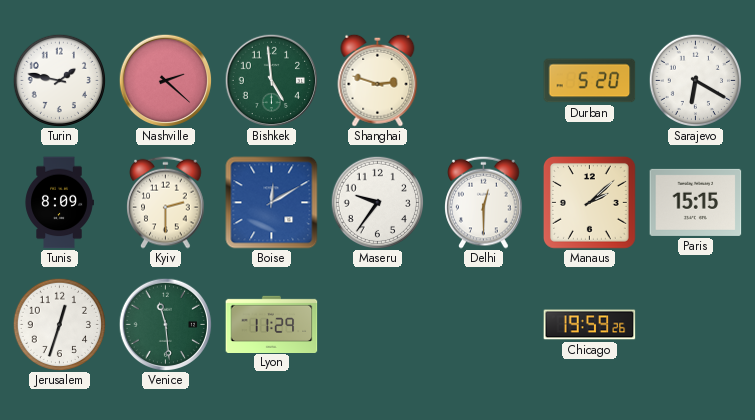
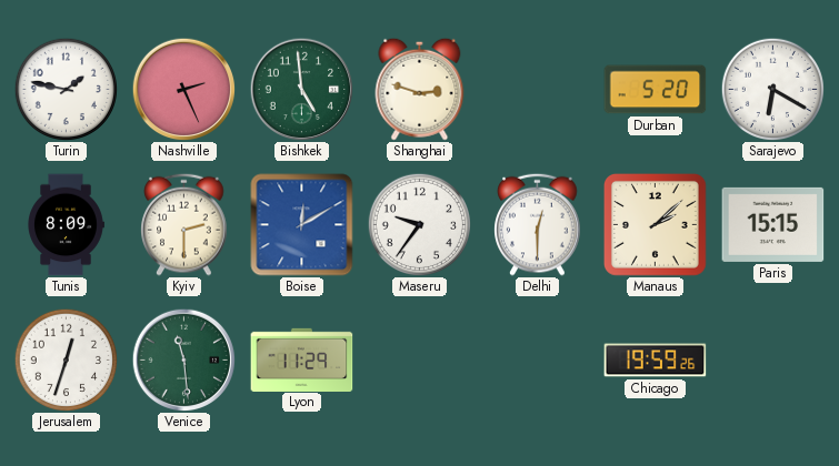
Nashville: 2:22 -> 2:26
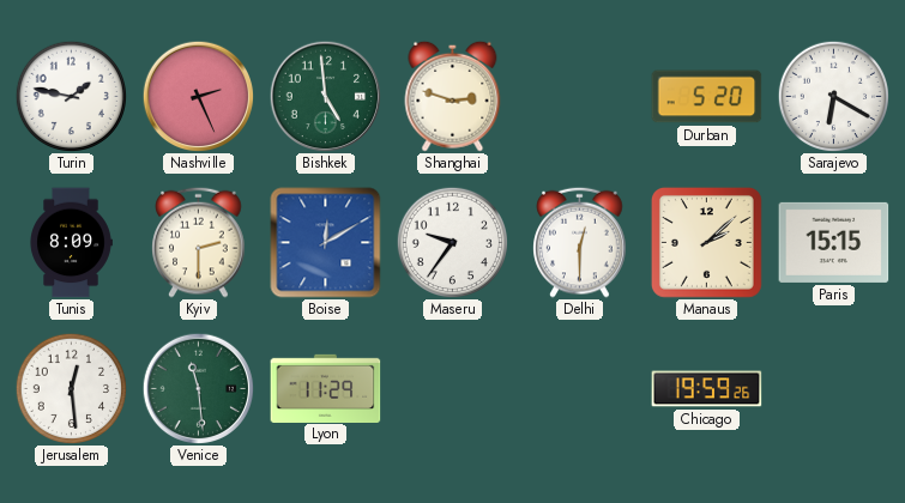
Jerusalem: 12:33 -> 12:29
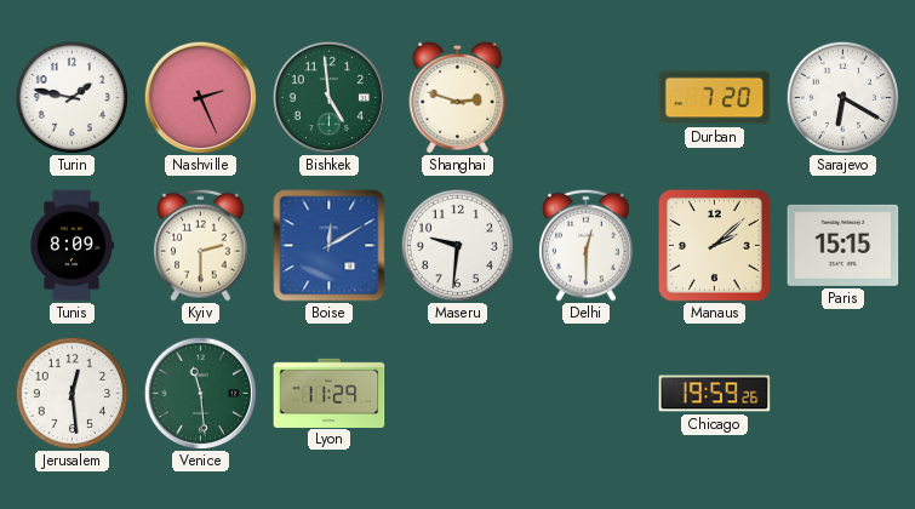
Durban: 5:20 -> 7:20
Maseru: 9:36 -> 9:31
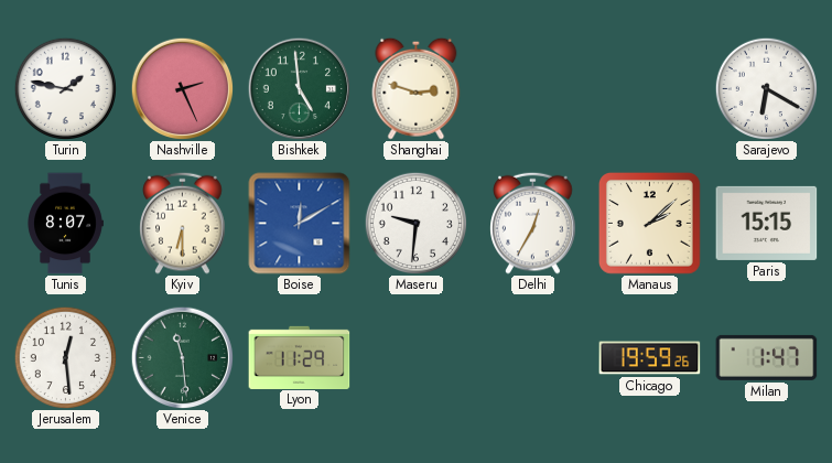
Durban: 7:20 -> none
Tunis: 8:09 -> 8:07
Kyiv: 2:30 -> 6:30
Delhi: 12:30 -> 12:35
Milan: none -> 1:47
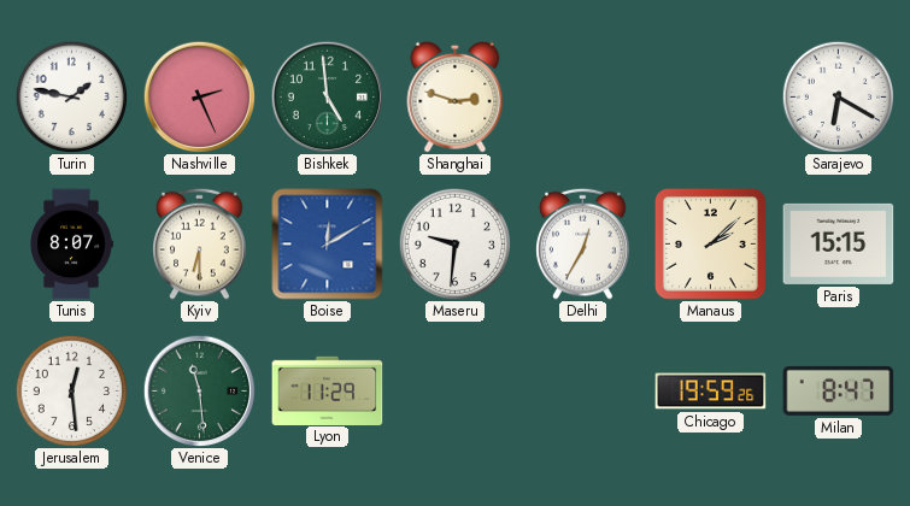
Milan: 1:47 -> 8:47
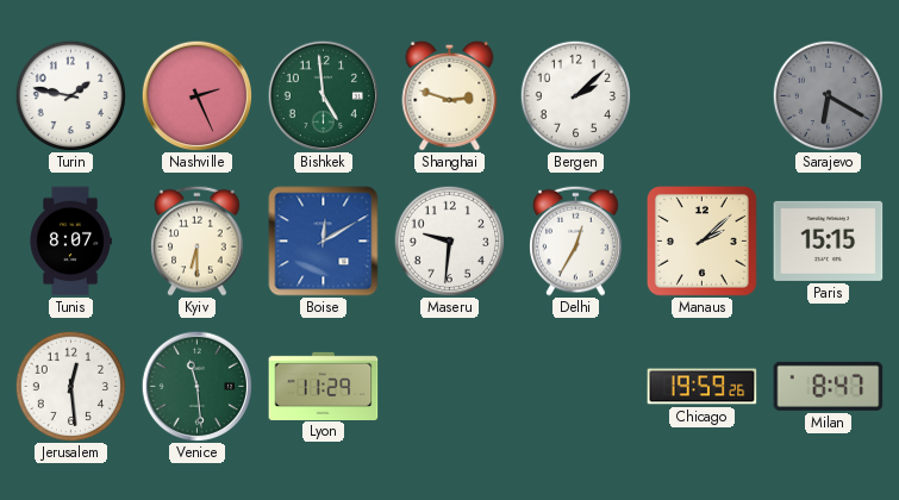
Bergen: none -> 2:08
Sarajevo dial: white -> grey
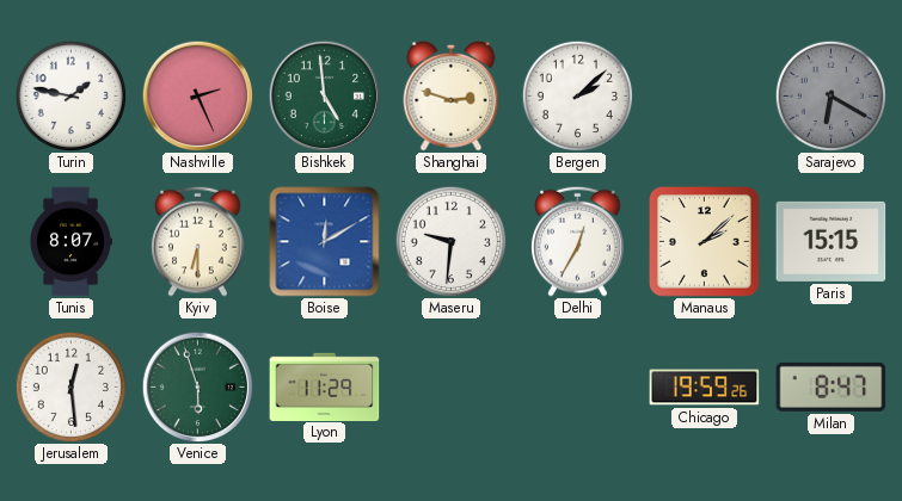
Venice: 11:29 -> 5:57
